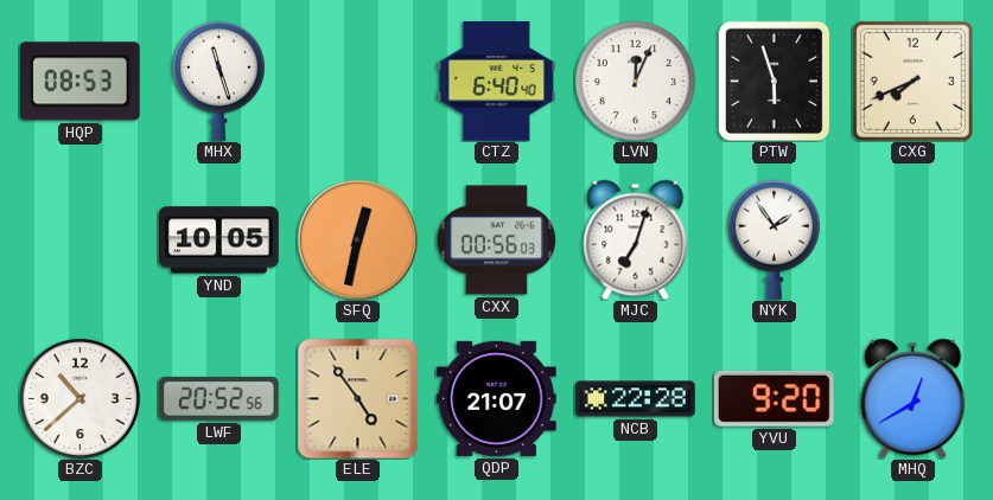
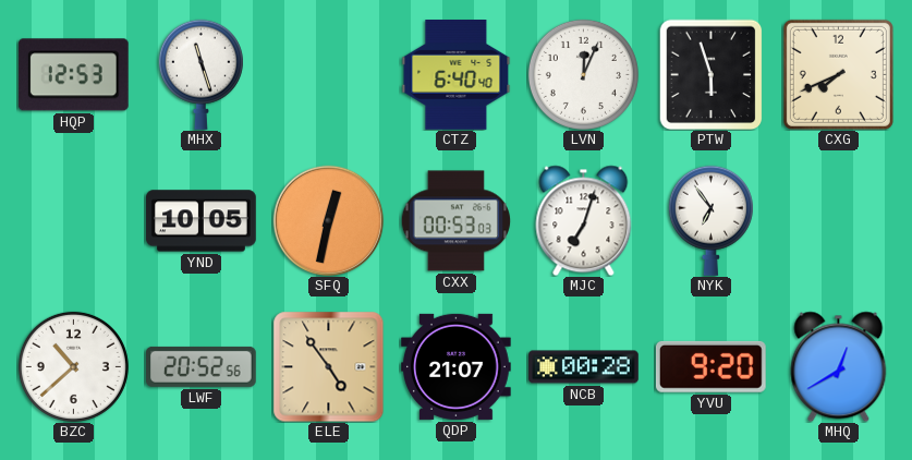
HQP: 08:53 -> 12:53
CXX: 00:56 -> 00:53
NYK: 1:54 -> 6:54
NCB: 22:28 -> 00:28
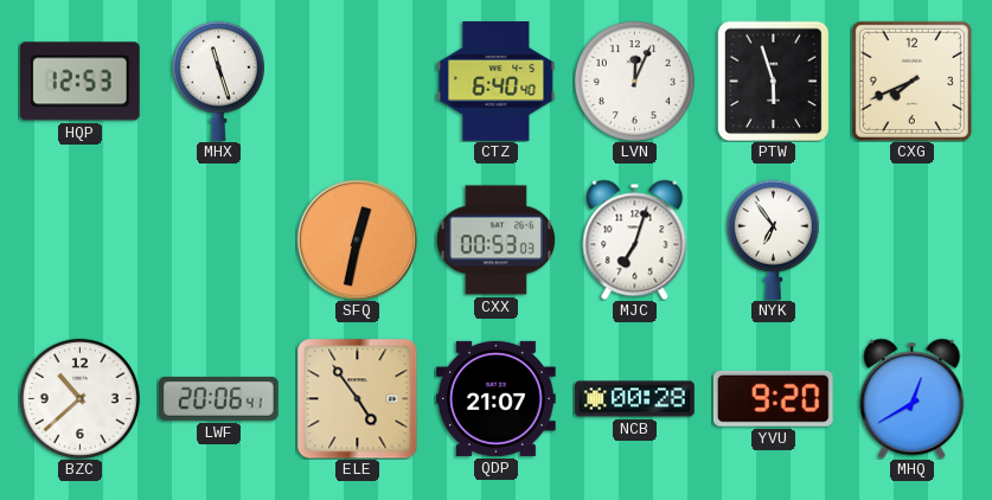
YND: 10:05 -> none
LWF: 20:52 -> 20:06
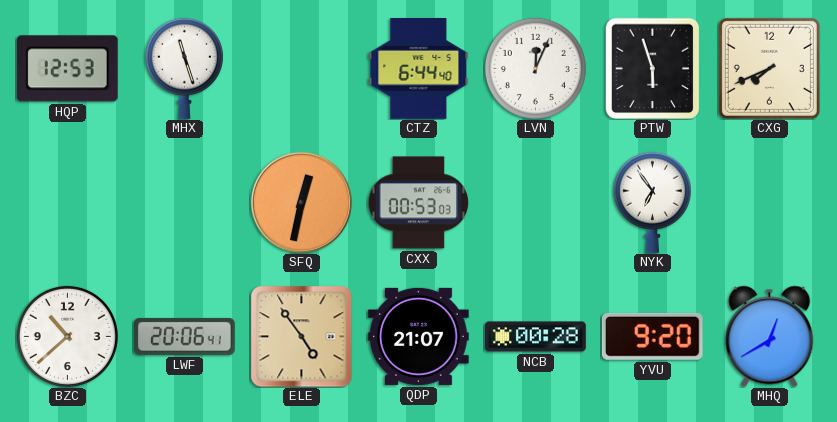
CTZ: 6:40 -> 6:44
MJC: 7:03 -> none
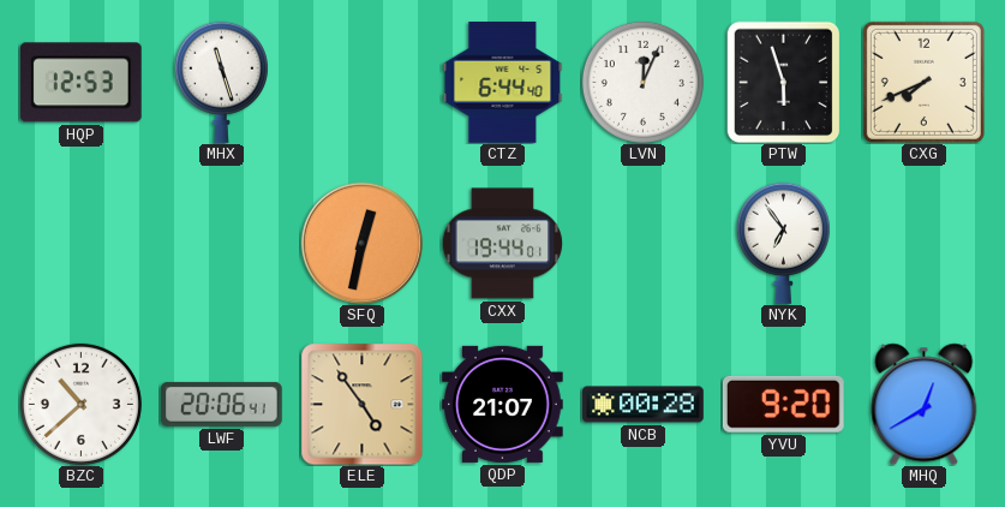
CXX: 00:53 -> 19:44
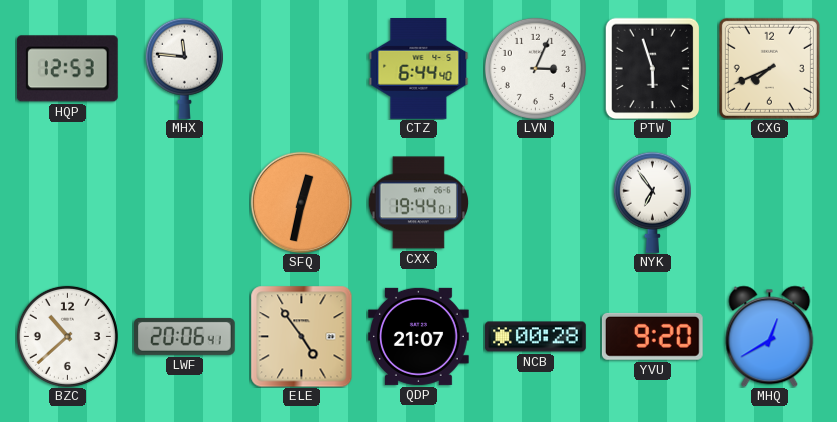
MHX: 11:27 -> 11:46
LVN: 12:04 -> 3:04
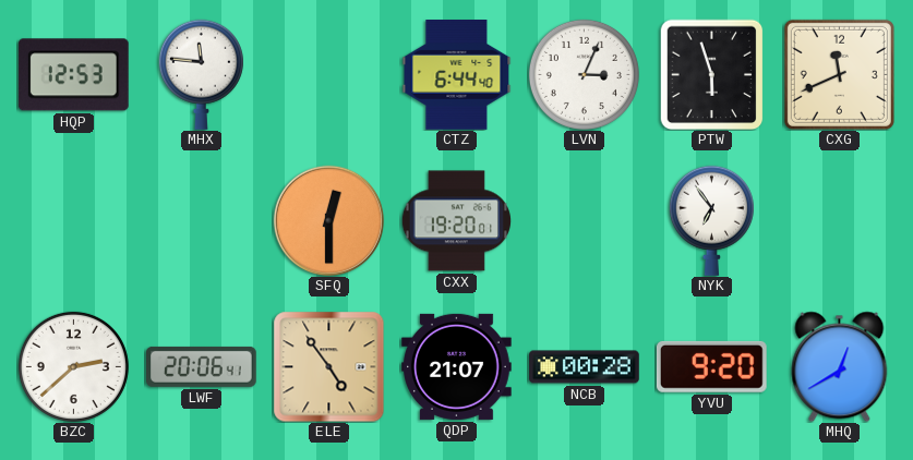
CXG: 7:41 -> 11:41
SFQ: 12:32 -> 12:30
CXX: 19:44 -> 19:20
BZC: 10:38 -> 2:38
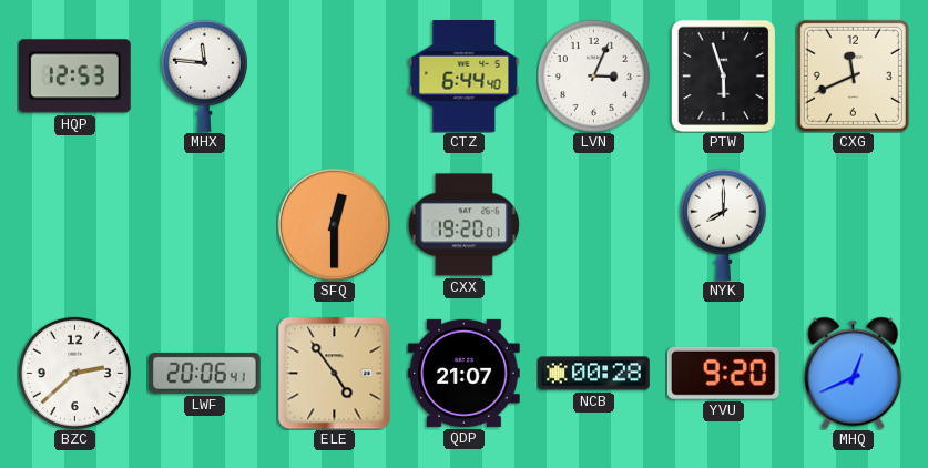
NYK: 6:54 -> 8:00
MHQ: 12:40 -> 12:41
